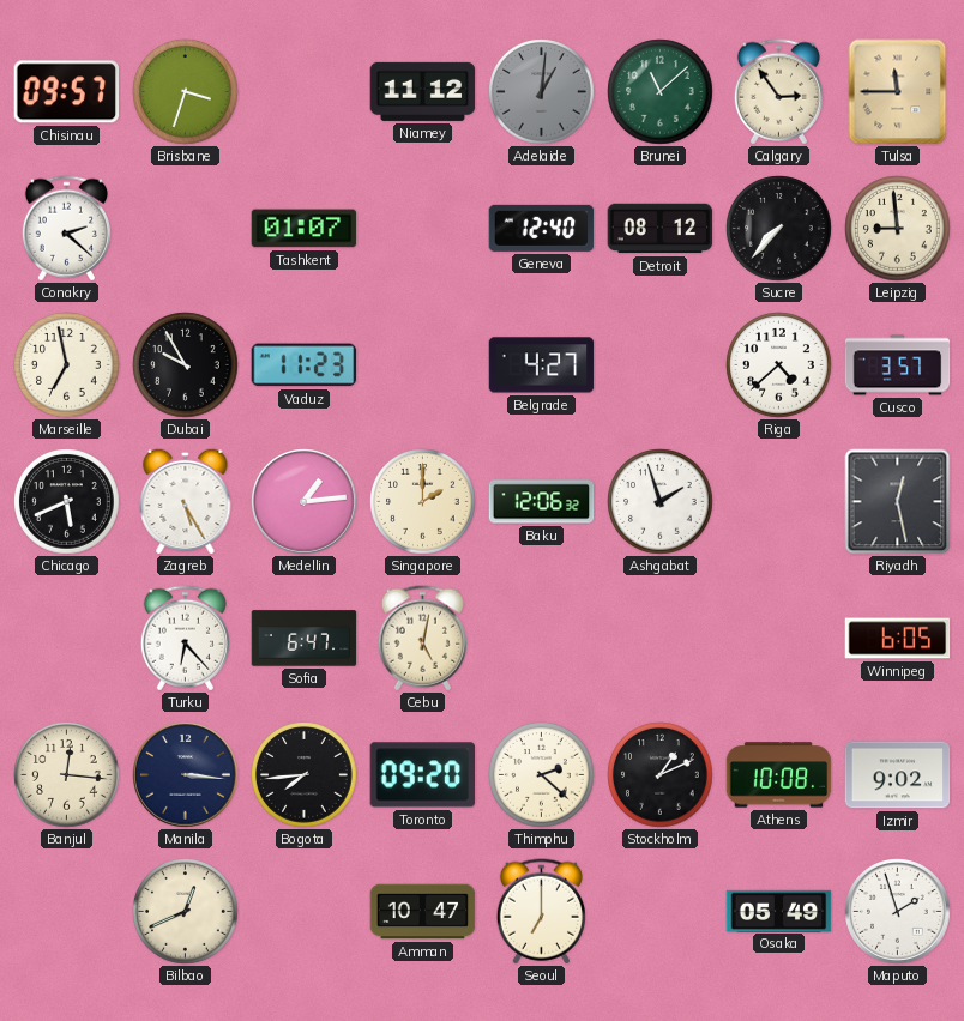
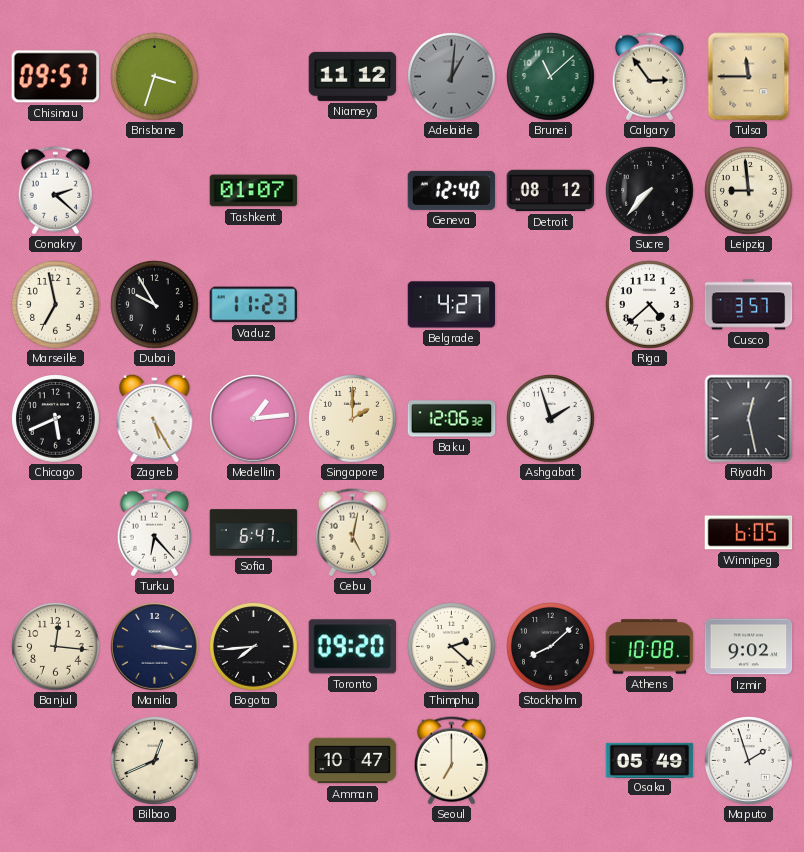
Stockholm: 1:11 -> 8:08
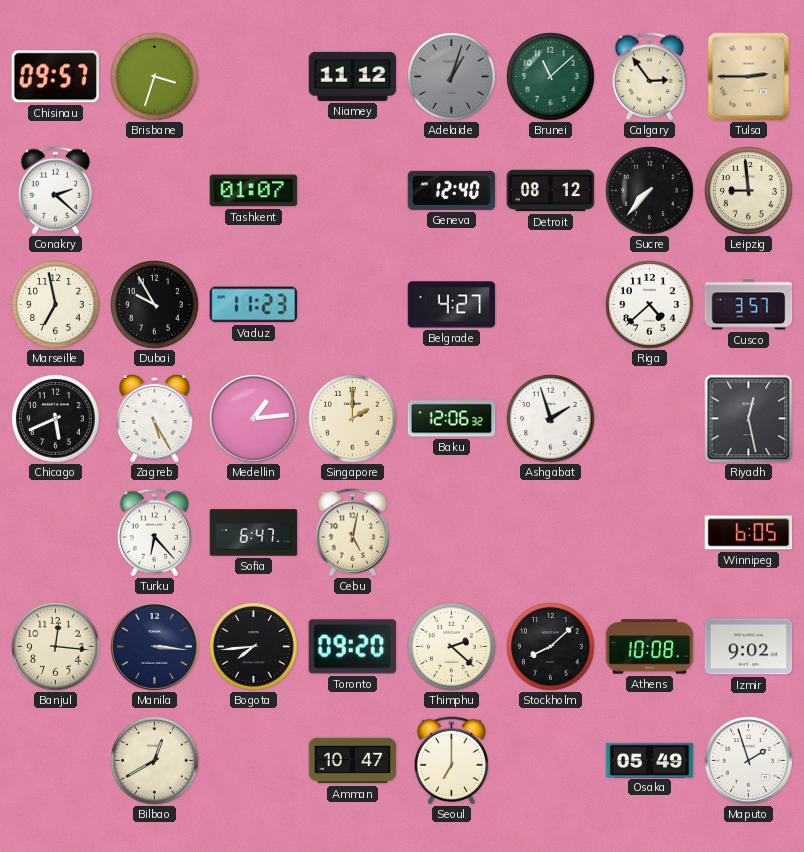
Adelaide: 1:01 -> 1:03
Tulsa: 11:45 -> 2:45
Bilbao: 12:41 -> 12:40
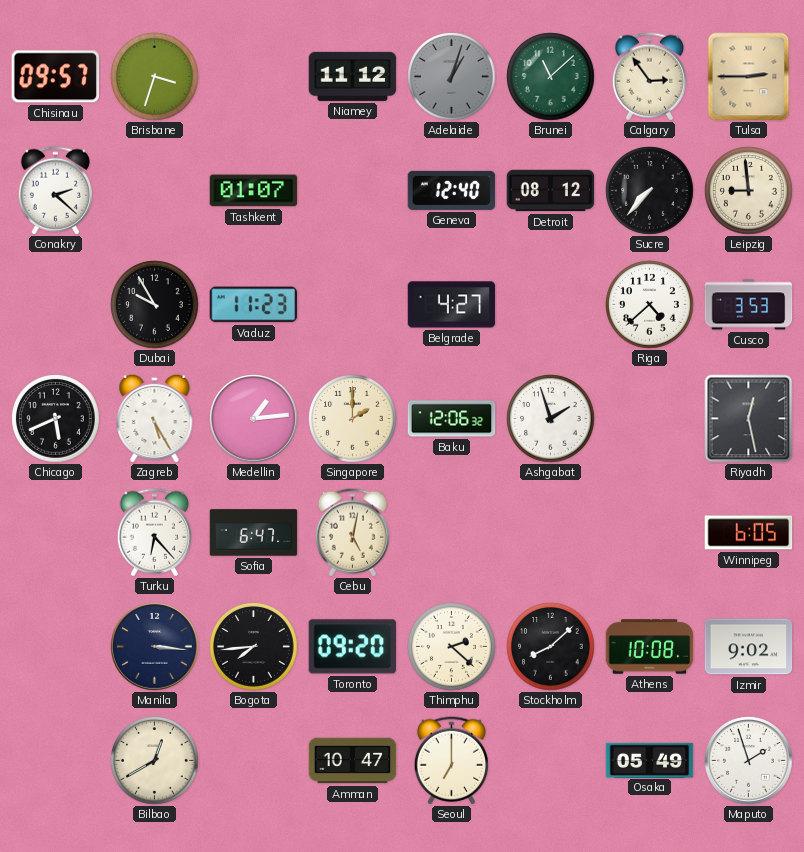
Marseille: 6:58 -> none
Cusco: 3:57 -> 3:53
Banjul: 12:16 -> none
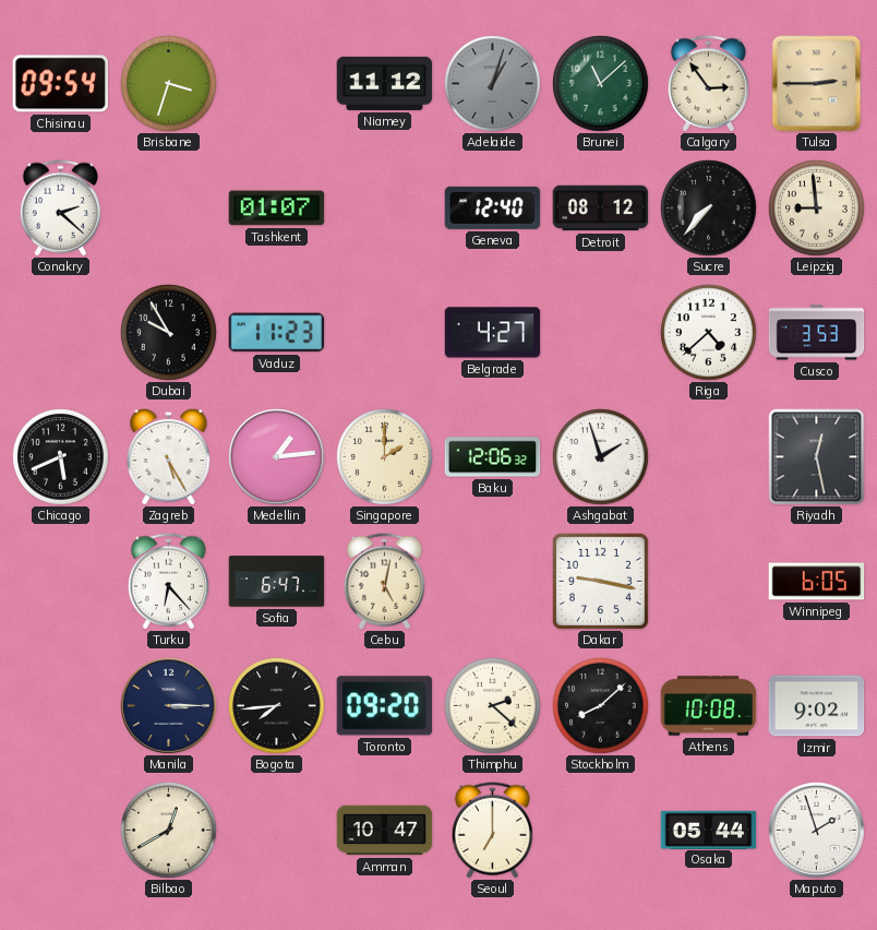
Chisinau: 09:57 -> 09:54
Dakar: none -> 9:17
Manila: 3:16 -> 3:15
Osaka: 05:49 -> 05:44
